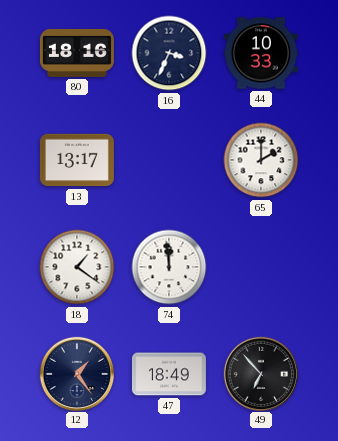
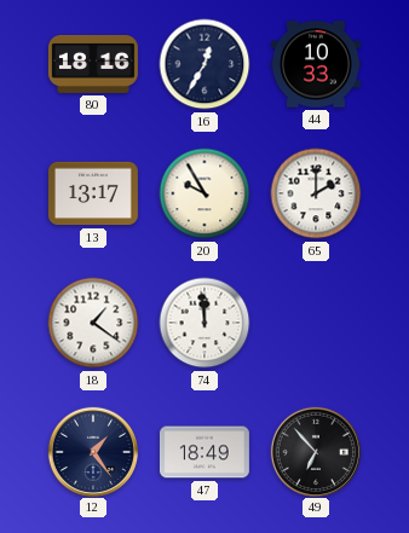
16: 3:34 -> 12:35
20: none -> 9:55
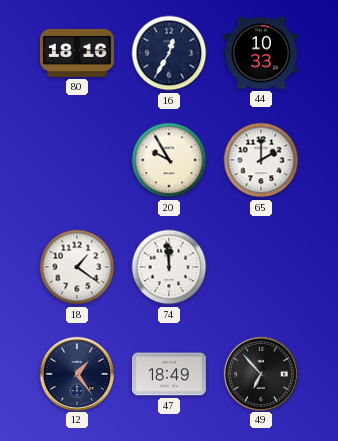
13: 13:17 -> none
